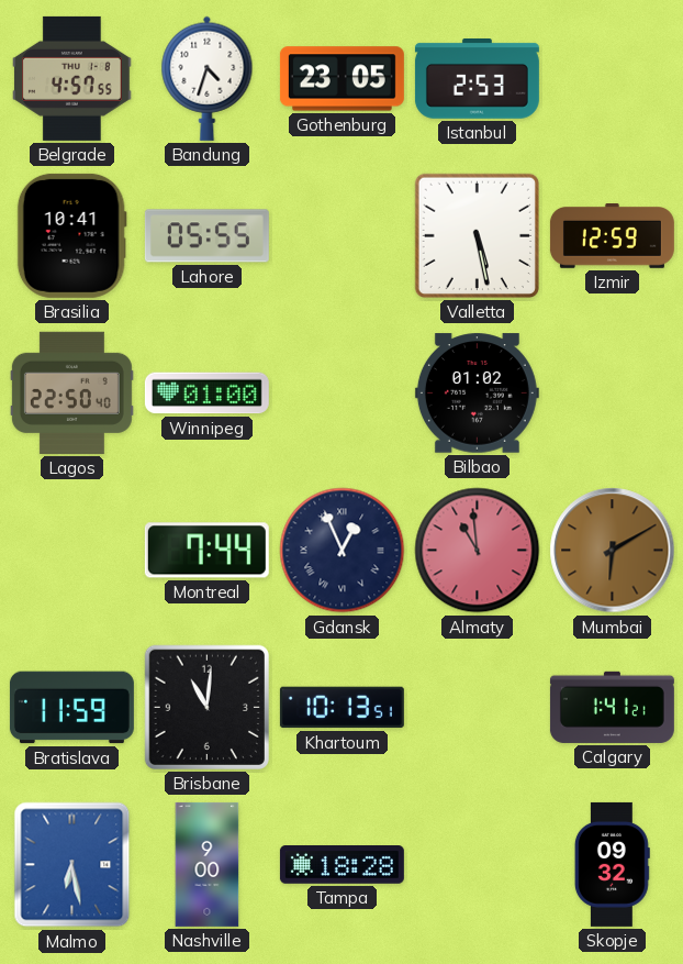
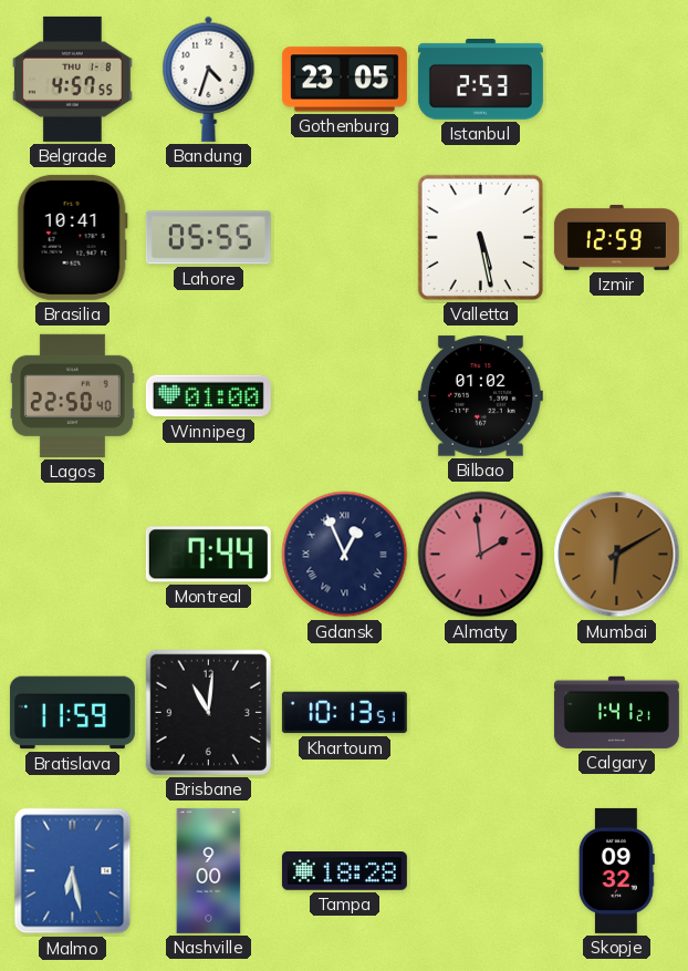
Almaty: 10:59 -> 1:59
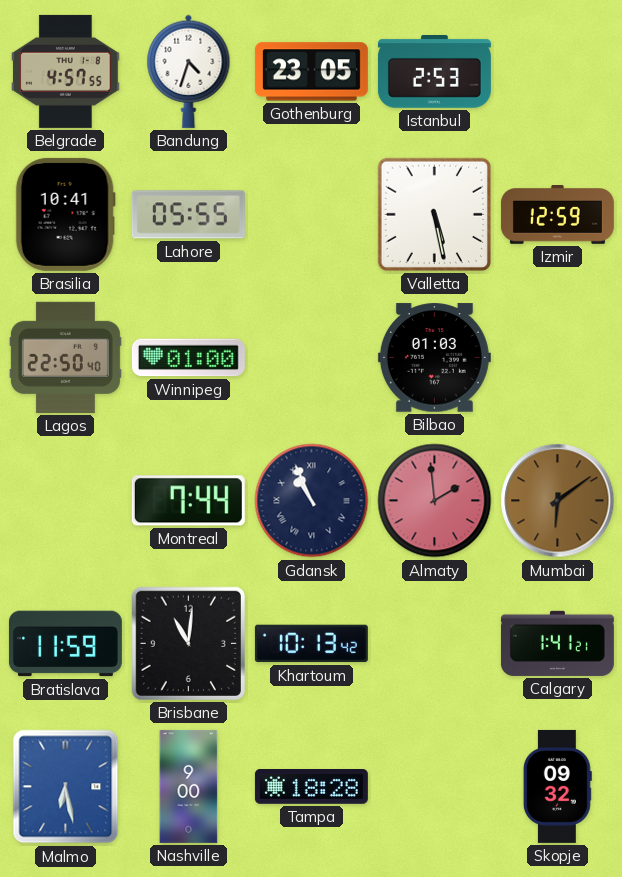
Bilbao: 01:02 -> 01:03
Gdansk: 12:56 -> 10:56
Mumbai: 6:10 -> 6:09
Khartoum: 10:13:51 -> 10:13:42
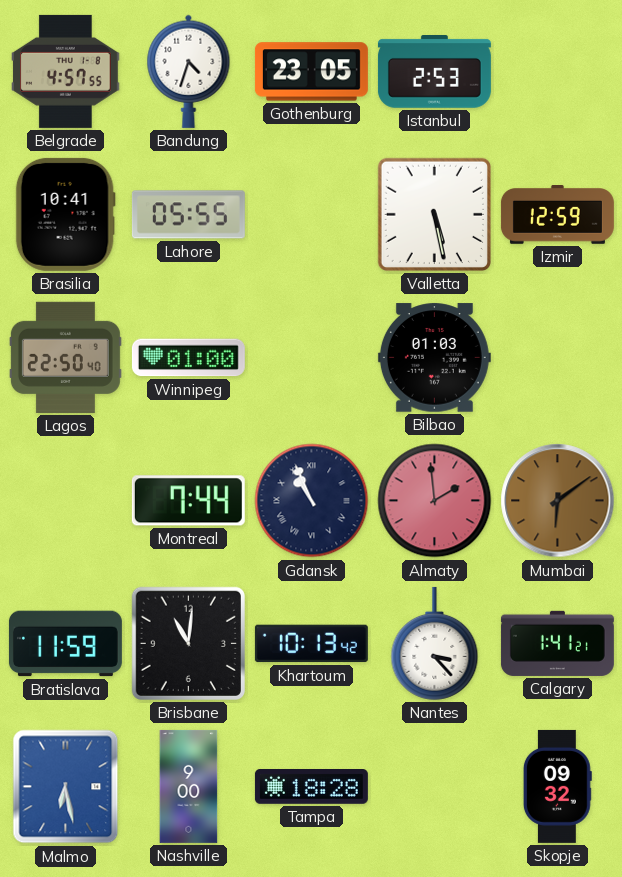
Nantes: none -> 3:23
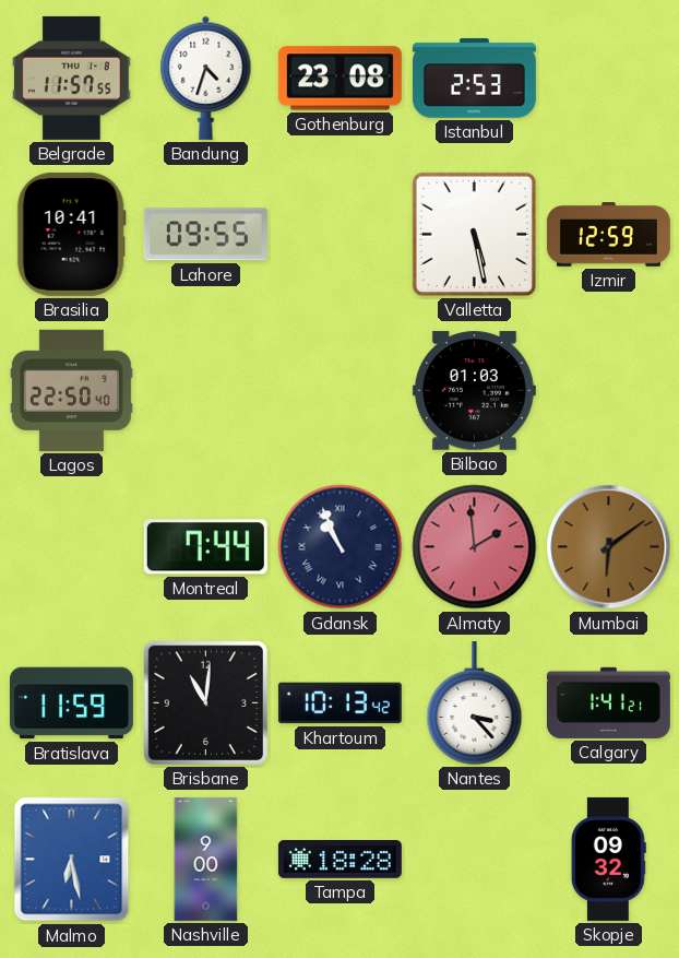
Belgrade: 4:57 -> 11:57
Gothenburg: 23:05 -> 23:08
Lahore: 05:55 -> 09:55
Winnipeg: 01:00 -> none
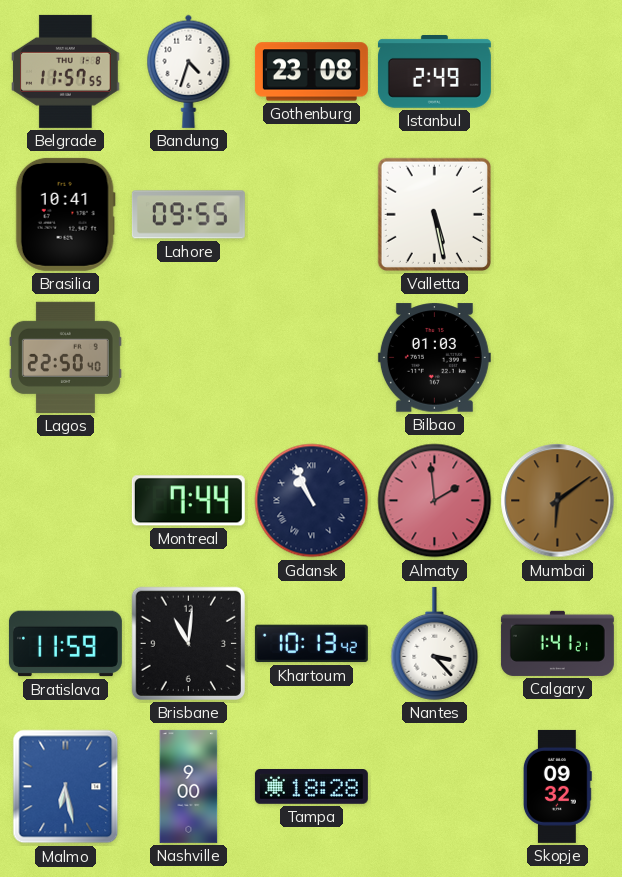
Istanbul: 2:53 -> 2:49
Izmir: 12:59 -> none
